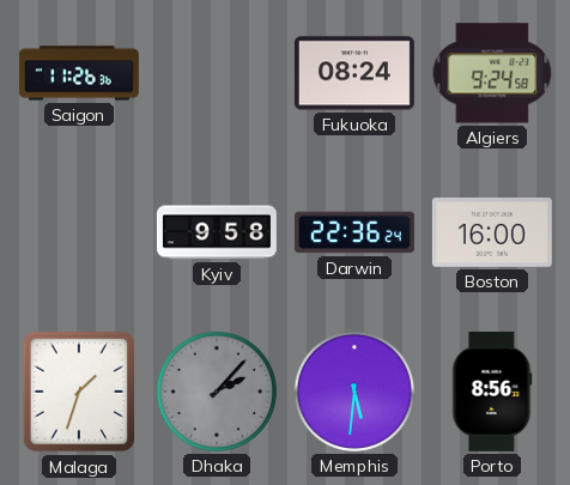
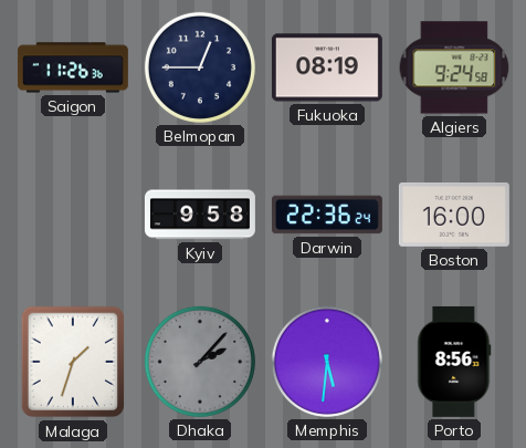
Belmopan: none -> 12:45
Fukuoka: 08:24 -> 08:19
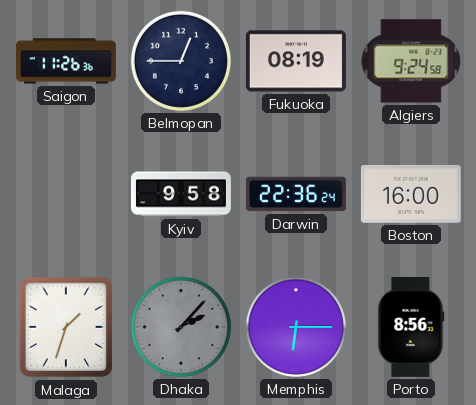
Memphis: 5:31 -> 6:15
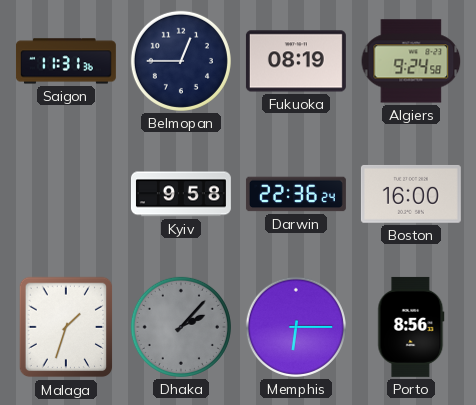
Saigon: 11:26 -> 11:31
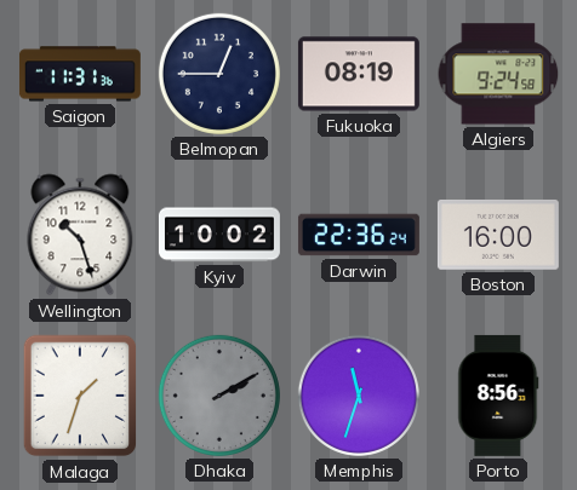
Wellington: none -> 10:27
Kyiv: 9:58 -> 10:02
Dhaka: 2:07 -> 2:10
Memphis: 6:15 -> 11:33
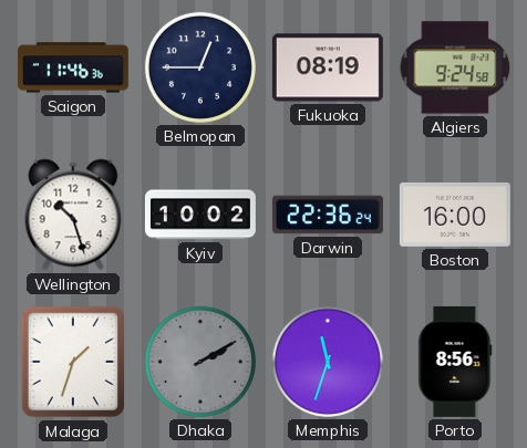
Saigon: 11:31 -> 11:46
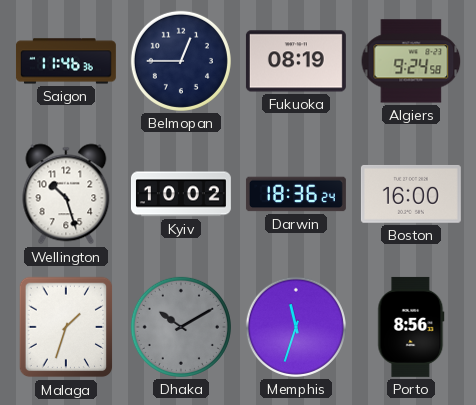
Darwin: 22:36 -> 18:36
Dhaka: 2:10 -> 10:10
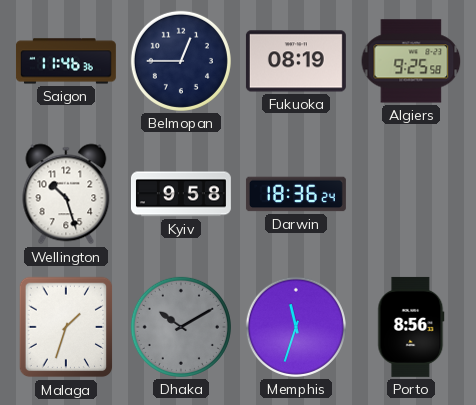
Algiers: 9:24 -> 9:25
Kyiv: 10:02 -> 9:58
Boston: 16:00 -> none
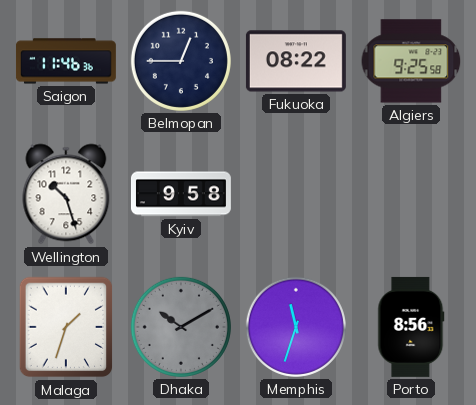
Fukuoka: 08:19 -> 08:22
Darwin: 18:36 -> none
